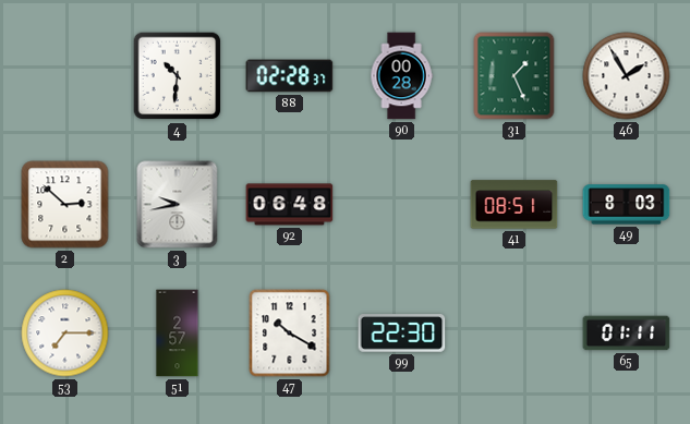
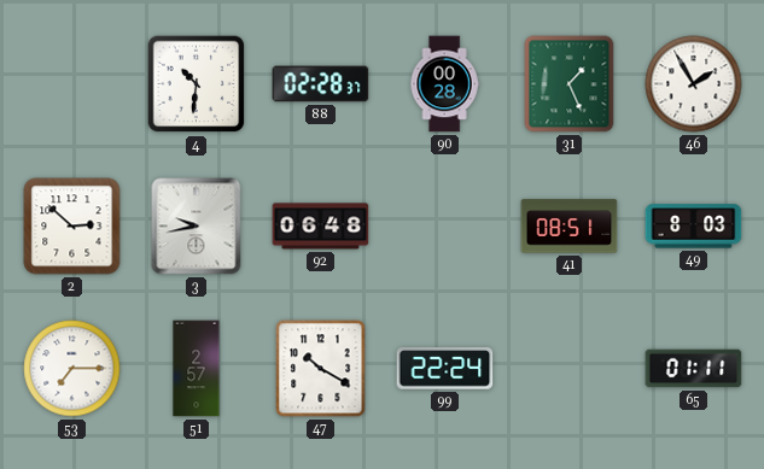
99: 22:30 -> 22:24
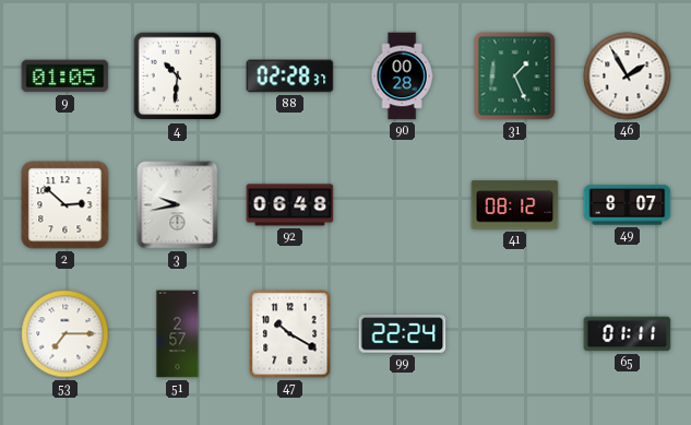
9: none -> 01:05
41: 08:51 -> 08:12
49: 8:03 -> 8:07
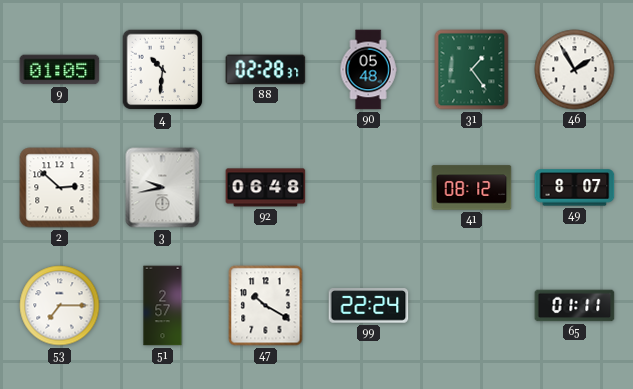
90: 00:28 -> 05:48
31: 1:26 -> 1:24
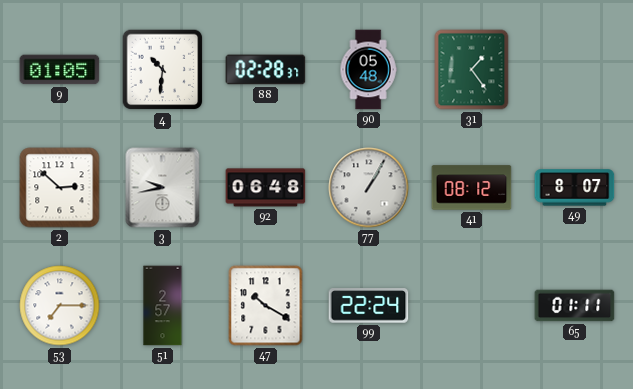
46: 1:55 -> none
77: none -> 1:05
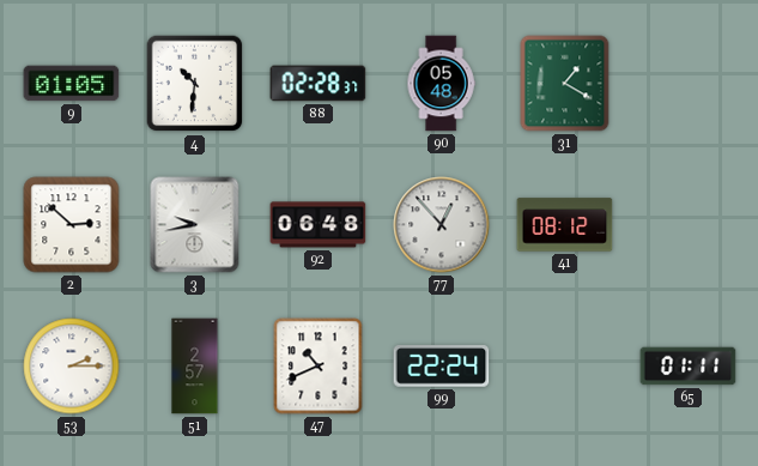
31: 1:24 -> 1:20
77: 1:05 -> 12:53
49: 8:07 -> none
53: 7:15 -> 2:15
47: 10:20 -> 10:41
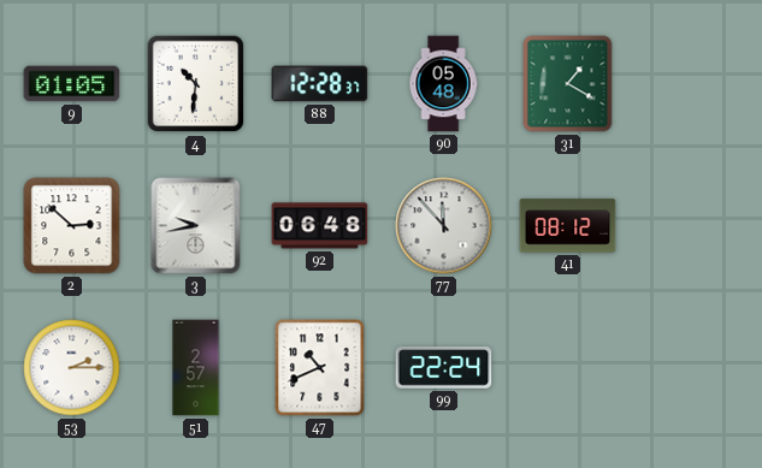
88: 02:28 -> 12:28
77: 12:53 -> 11:53
65: 01:11 -> none
